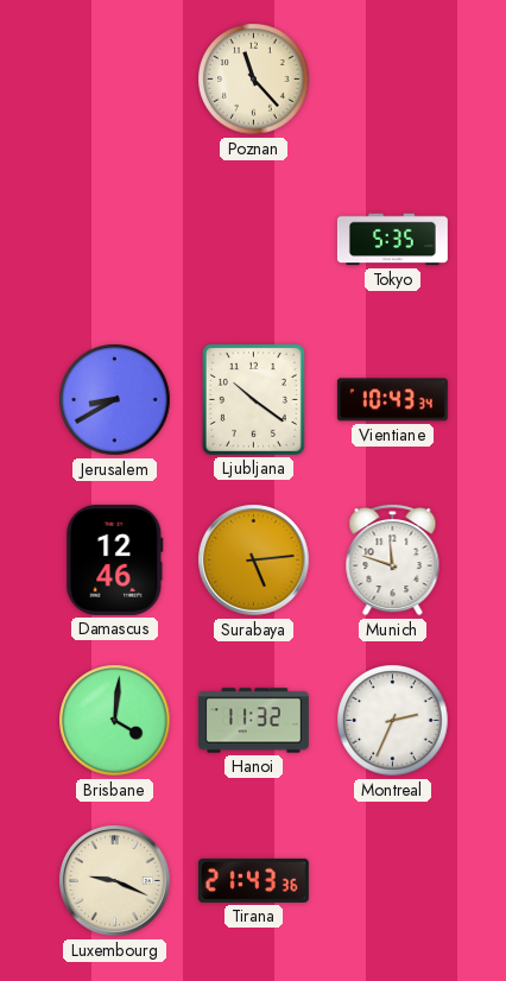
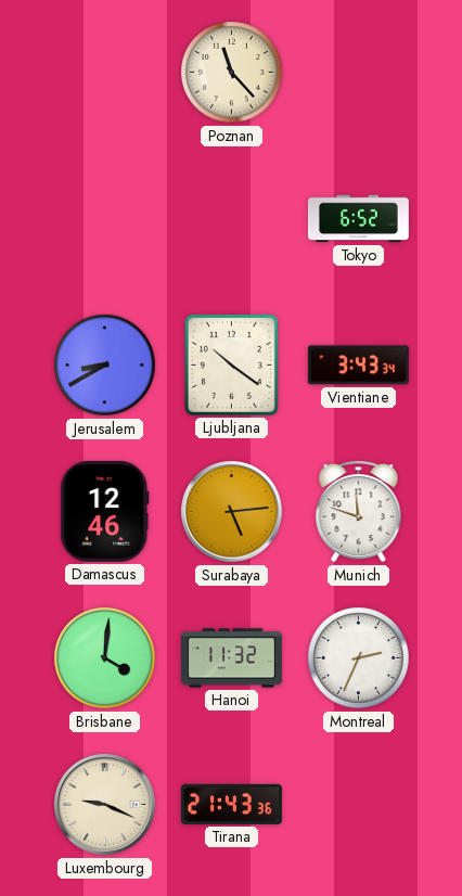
Tokyo: 5:35 -> 6:52
Vientiane: 10:43 -> 3:43
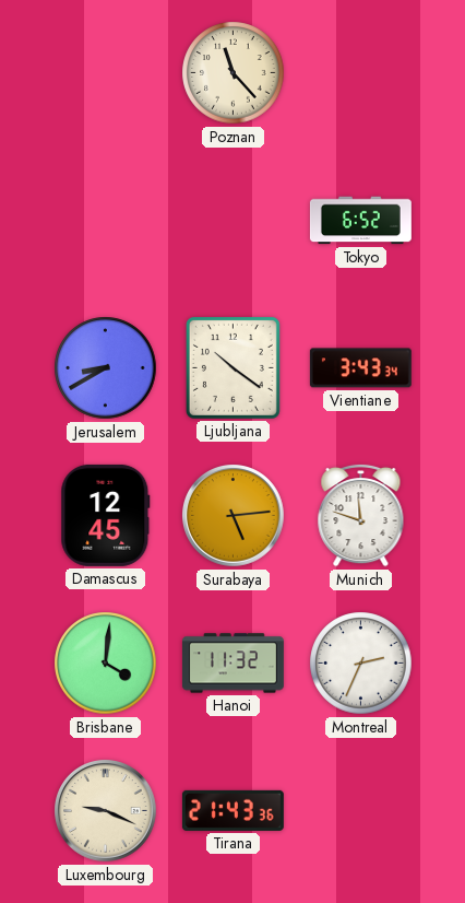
Damascus: 12:46 -> 12:45
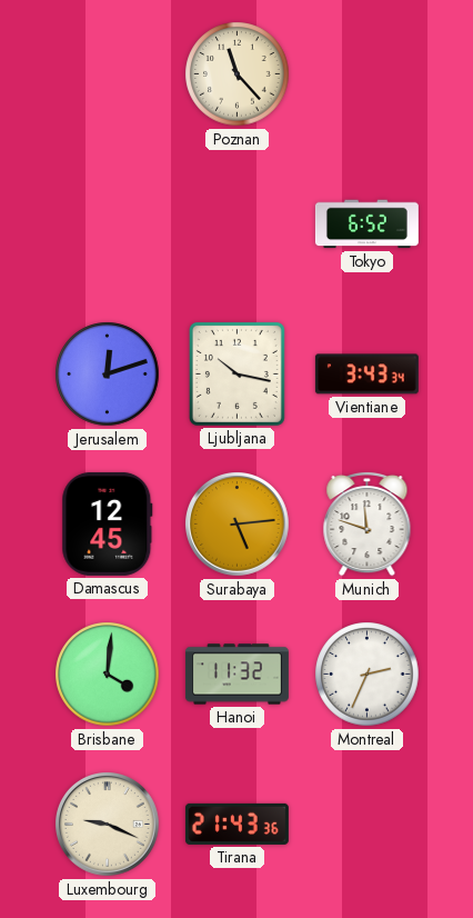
Jerusalem: 8:40 -> 12:12
Ljubljana: 10:21 -> 10:17
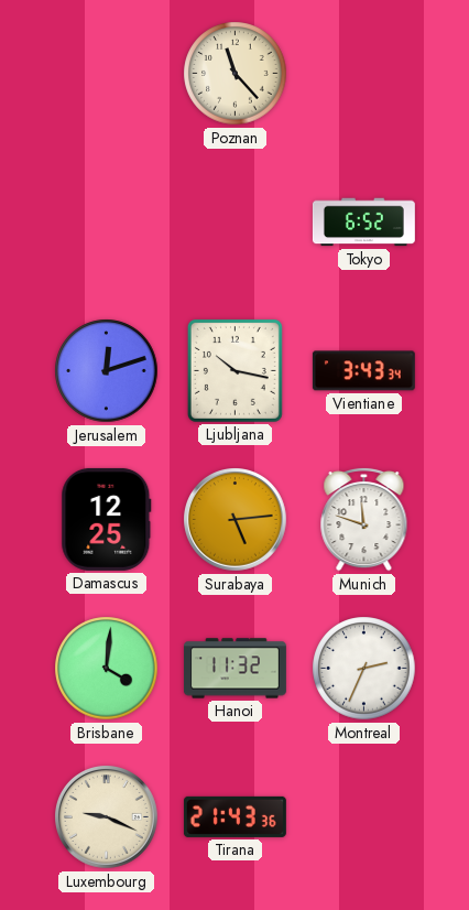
Damascus: 12:45 -> 12:25
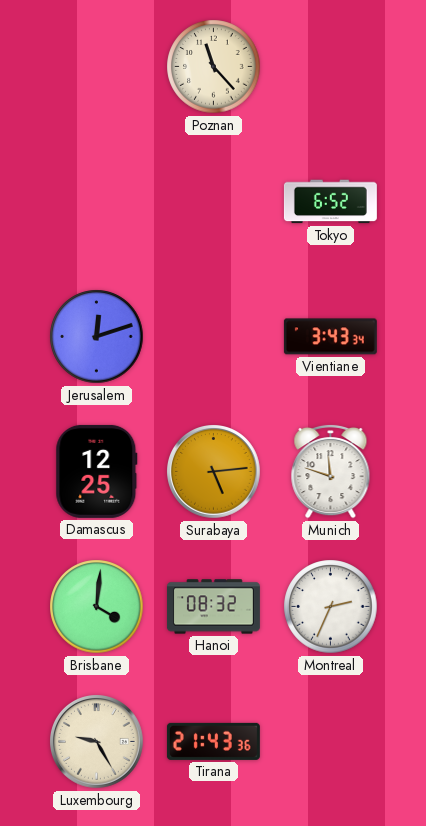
Ljubljana: 10:17 -> none
Hanoi: 11:32 -> 08:32
Luxembourg: 9:19 -> 9:25
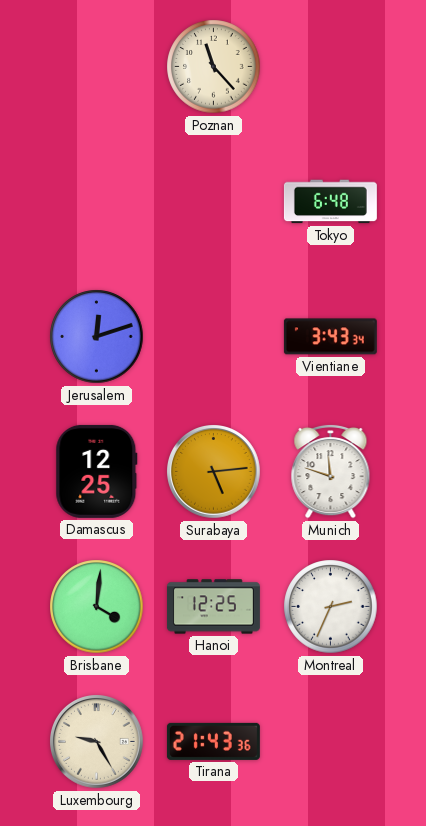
Tokyo: 6:52 -> 6:48
Hanoi: 08:32 -> 12:25
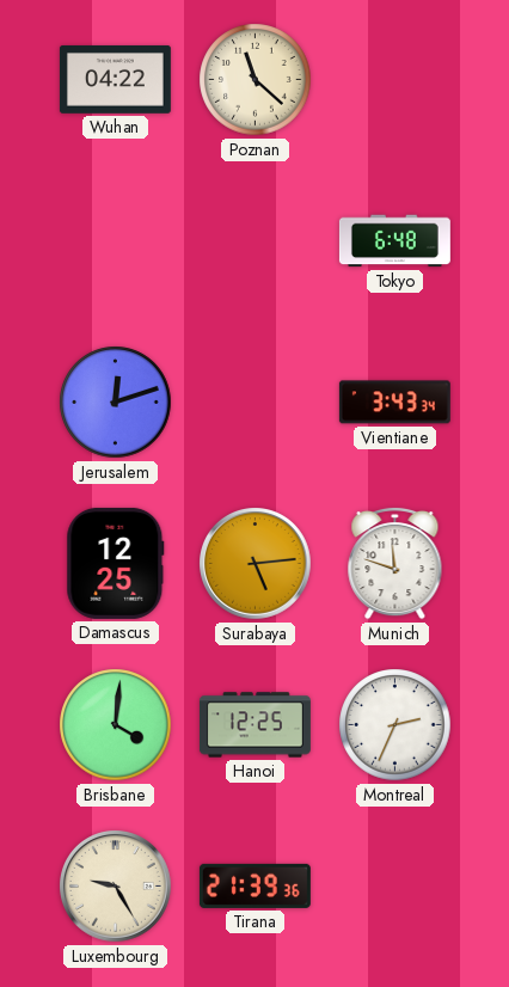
Wuhan: none -> 04:22
Poznan: 11:23 -> 11:22
Tirana: 21:43 -> 21:39
